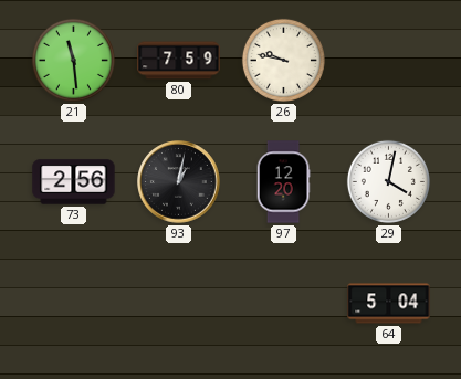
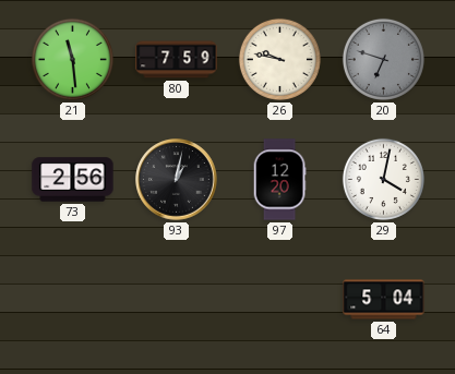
20: none -> 6:48
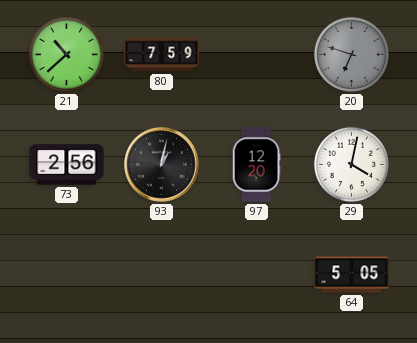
21: 11:29 -> 10:38
26: 9:47 -> none
64: 5:04 -> 5:05
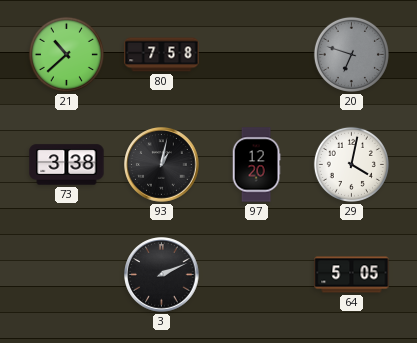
80: 7:59 -> 7:58
73: 2:56 -> 3:38
3: none -> 2:11
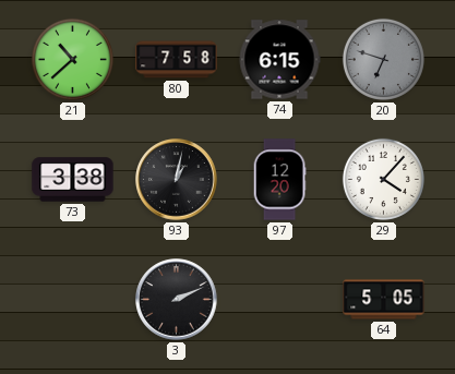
74: none -> 6:15
29: 4:02 -> 4:07
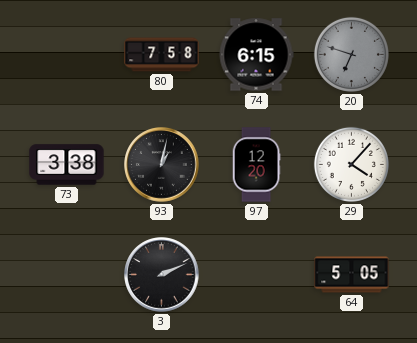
21: 10:38 -> none
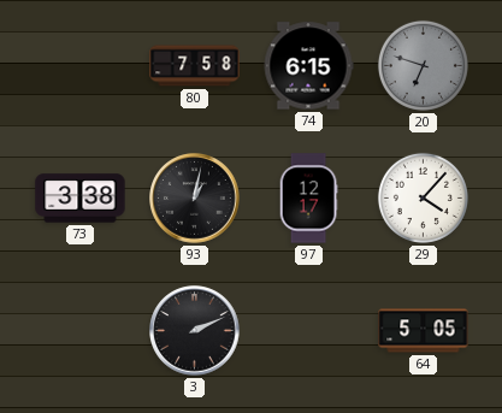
97: 12:20 -> 12:17
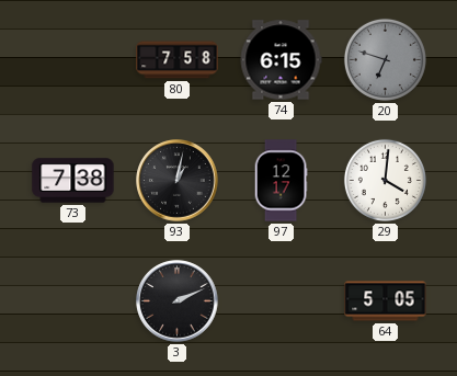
73: 3:38 -> 7:38
29: 4:07 -> 4:01
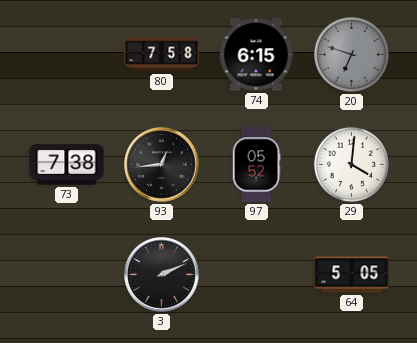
93: 1:02 -> 12:44
97: 12:17 -> 05:52
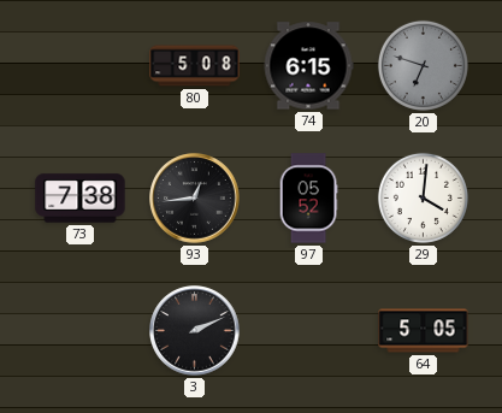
80: 7:58 -> 5:08
